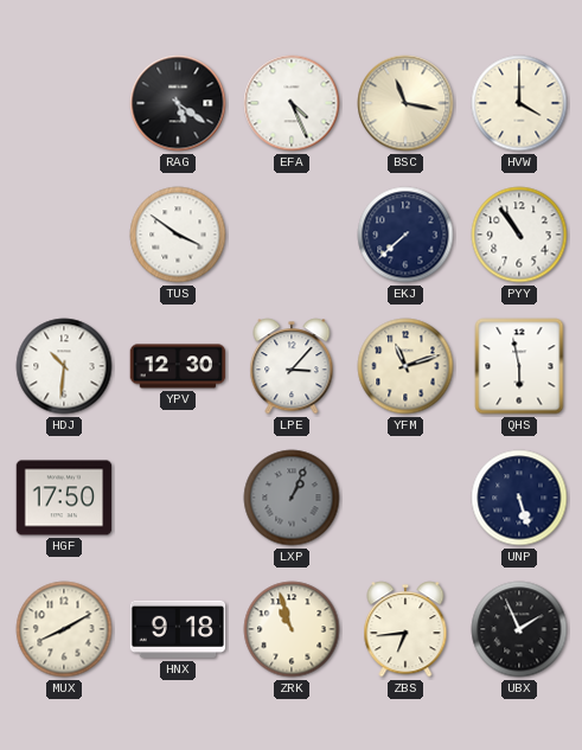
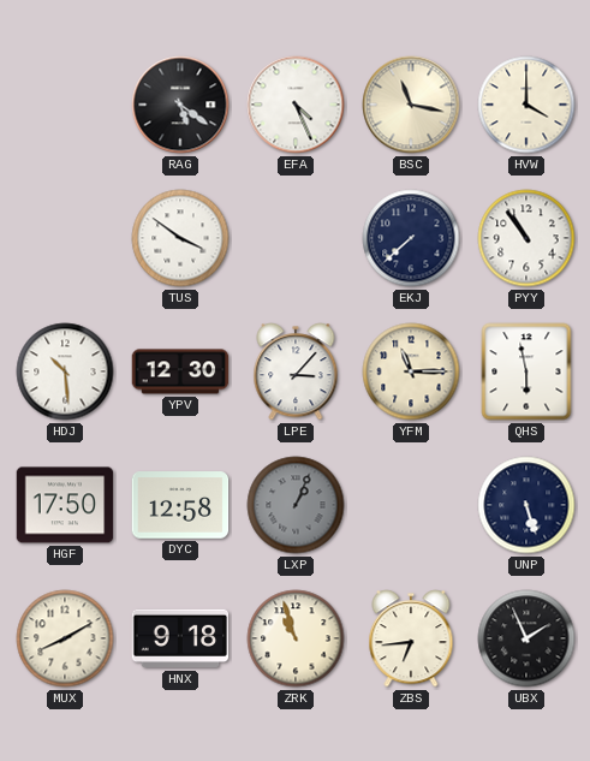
HDJ: 10:31 -> 10:29
YFM: 11:12 -> 11:15
DYC: none -> 12:58
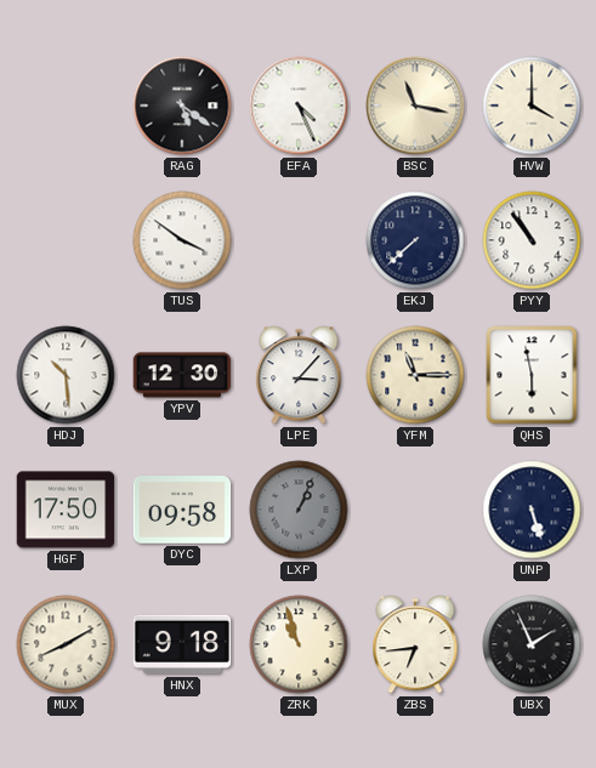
DYC: 12:58 -> 09:58
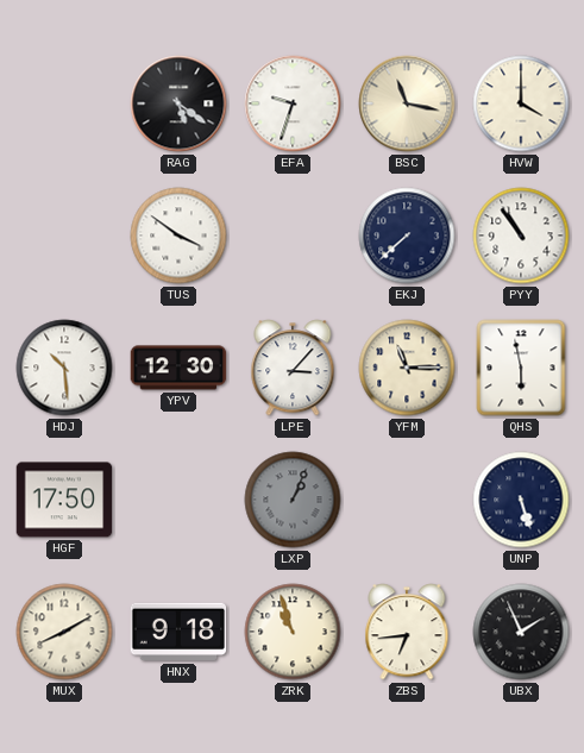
EFA: 4:26 -> 9:33
DYC: 09:58 -> none
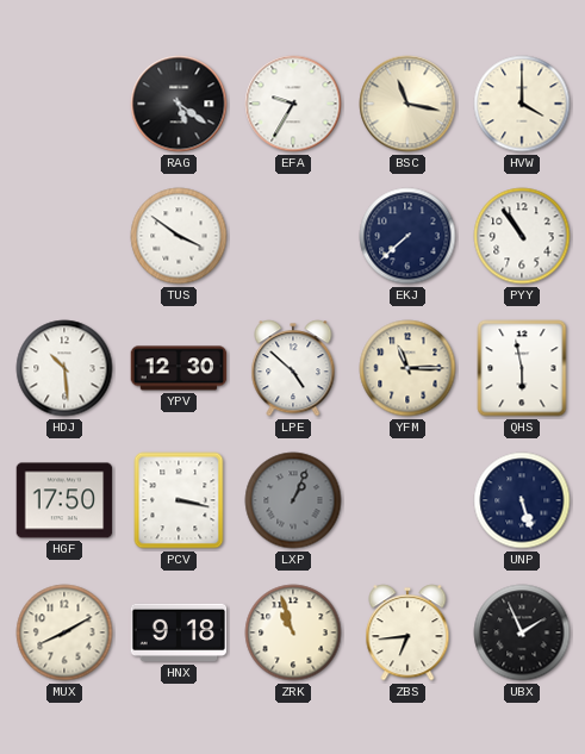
EFA: 9:33 -> 9:35
LPE: 3:07 -> 4:52
PCV: none -> 3:17
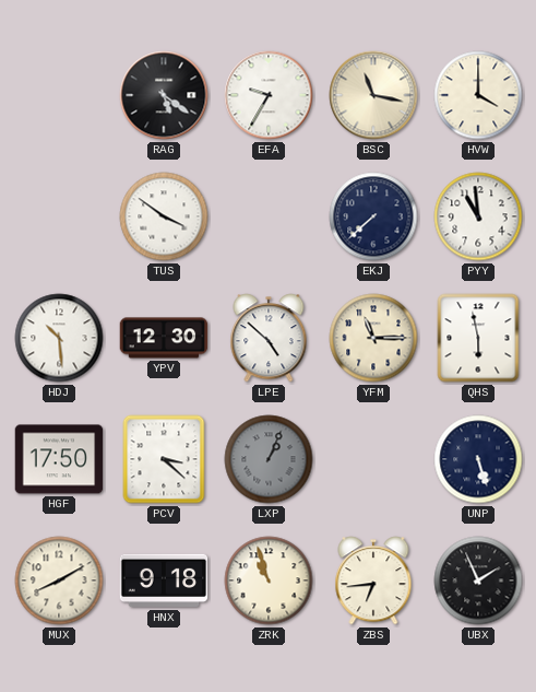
PYY: 10:54 -> 10:59
PCV: 3:17 -> 3:22
